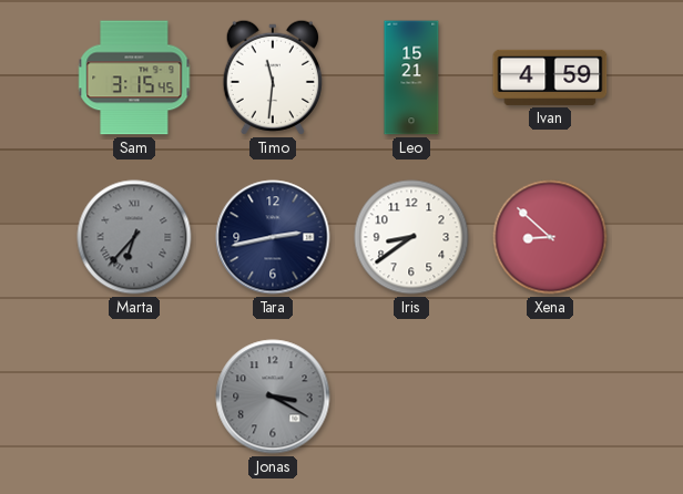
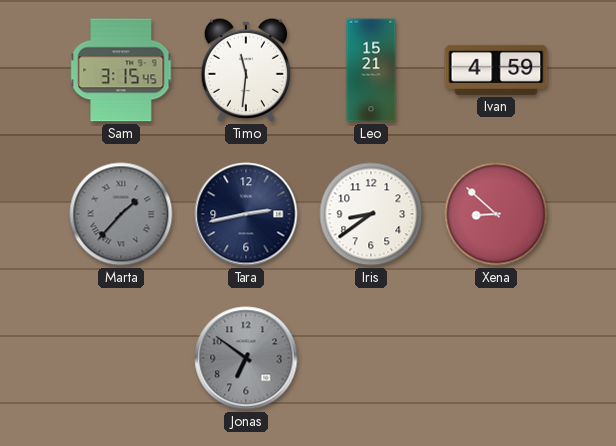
Marta: 6:37 -> 1:37
Jonas: 3:20 -> 6:51
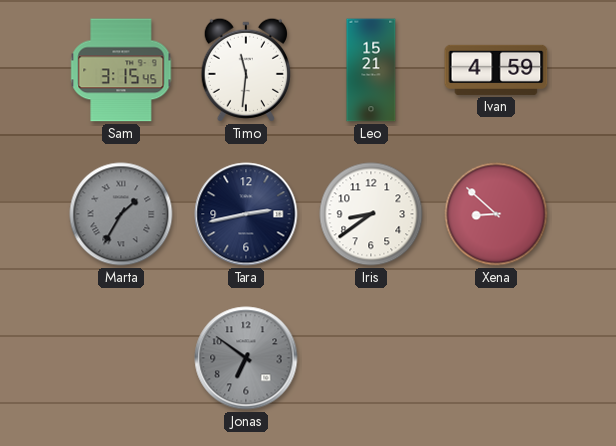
Marta: 1:37 -> 1:35
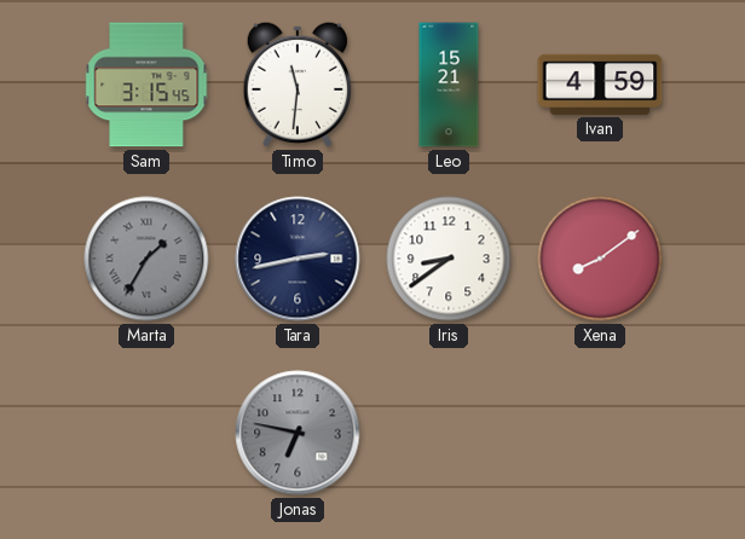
Xena: 8:52 -> 8:09
Jonas: 6:51 -> 6:47
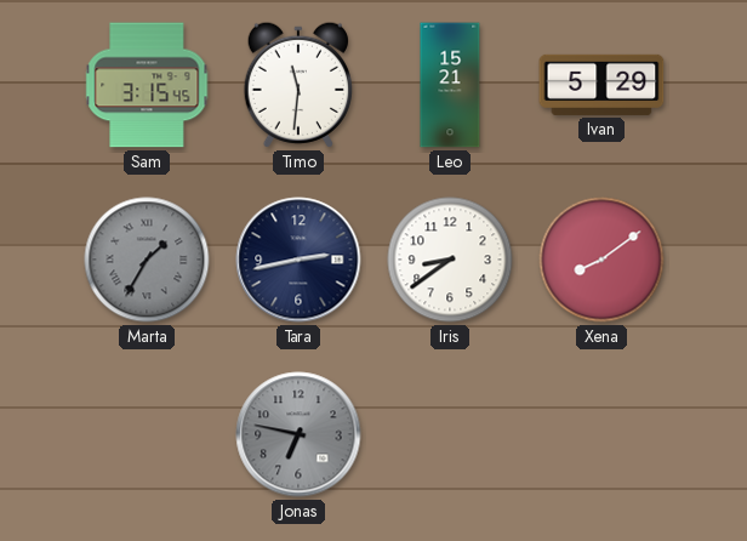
Ivan: 4:59 -> 5:29
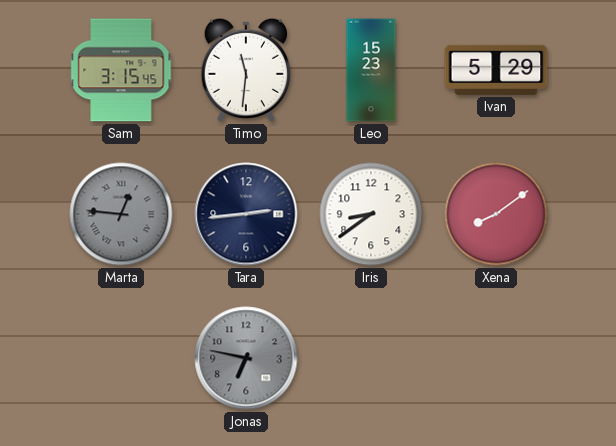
Leo: 15:21 -> 15:23
Marta: 1:35 -> 12:46
Tara: 2:43 -> 2:44
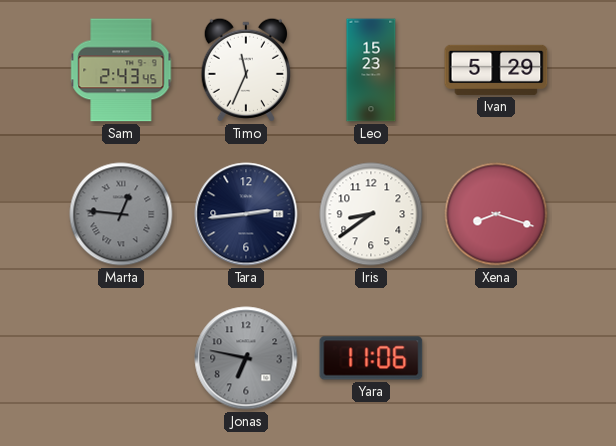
Sam: 3:15 -> 2:43
Timo: 11:31 -> 11:34
Xena: 8:09 -> 8:18
Yara: none -> 11:06
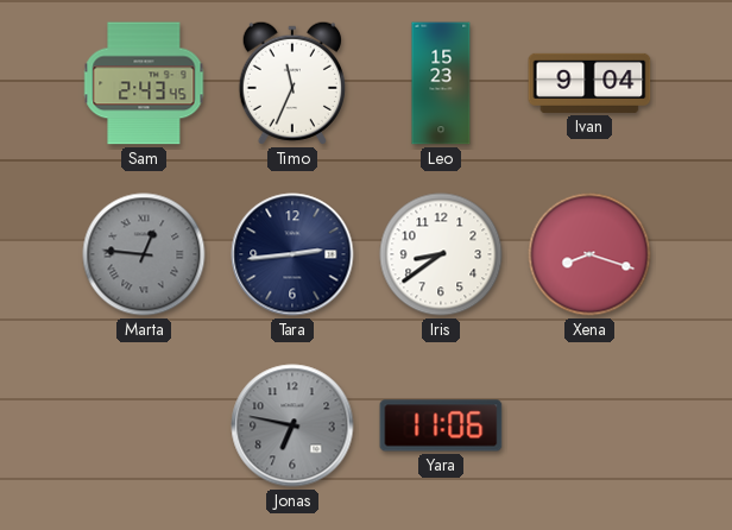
Ivan: 5:29 -> 9:04
